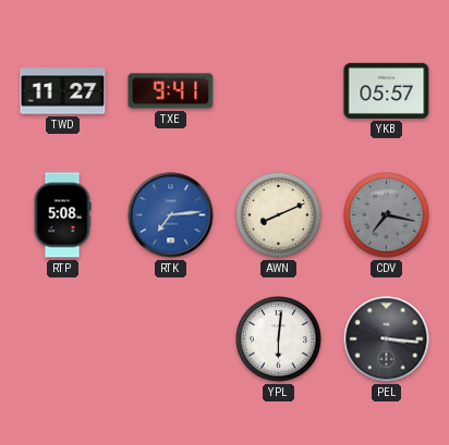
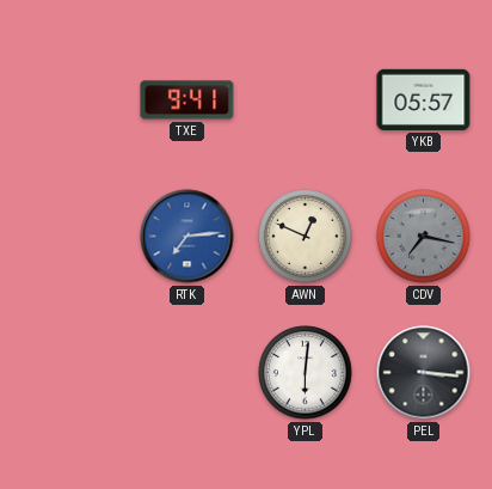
TWD: 11:27 -> none
RTP: 5:08 -> none
AWN: 8:11 -> 12:49
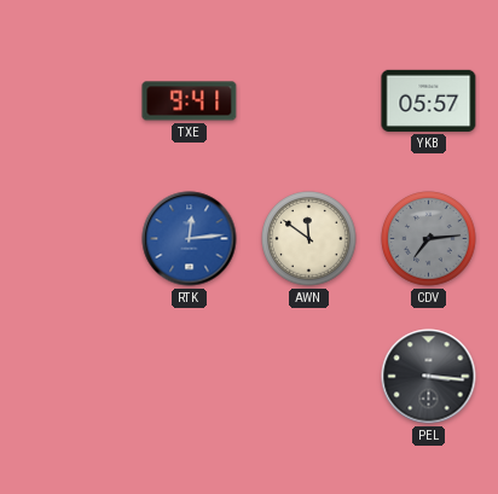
RTK: 7:14 -> 12:14
AWN: 12:49 -> 11:51
CDV: 7:17 -> 7:14
YPL: 6:01 -> none
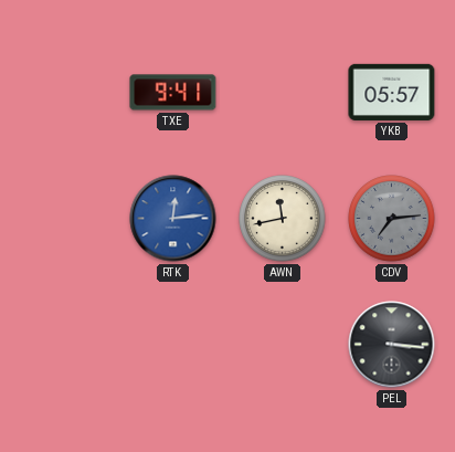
AWN: 11:51 -> 11:43
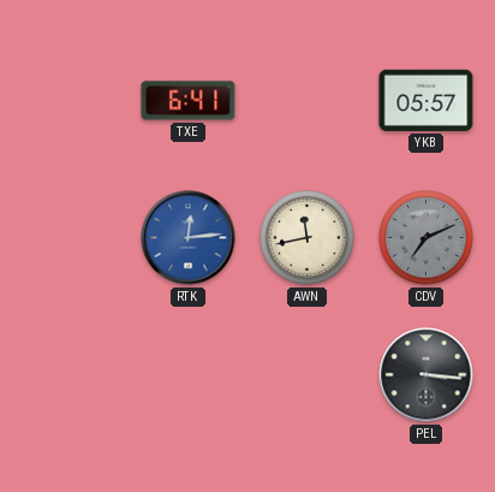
TXE: 9:41 -> 6:41
CDV: 7:14 -> 7:11
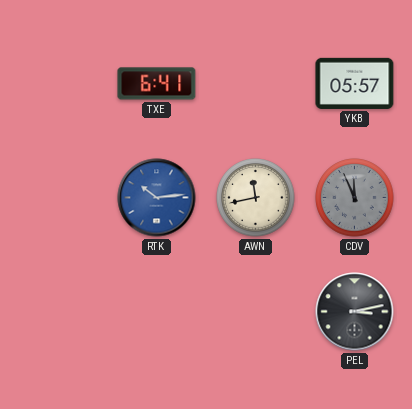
RTK: 12:14 -> 10:14
CDV: 7:11 -> 11:56
PEL: 3:16 -> 3:13
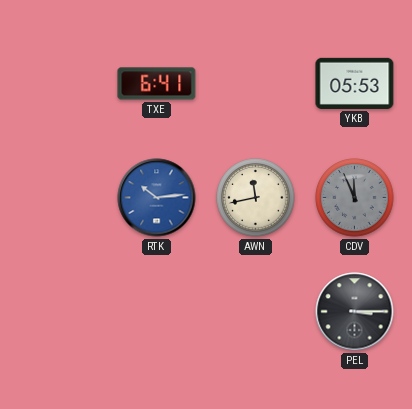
YKB: 05:57 -> 05:53
PEL: 3:13 -> 3:15
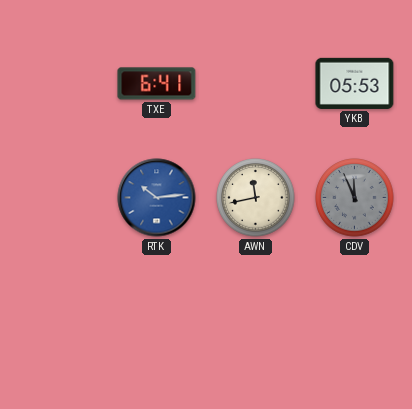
PEL: 3:15 -> none
